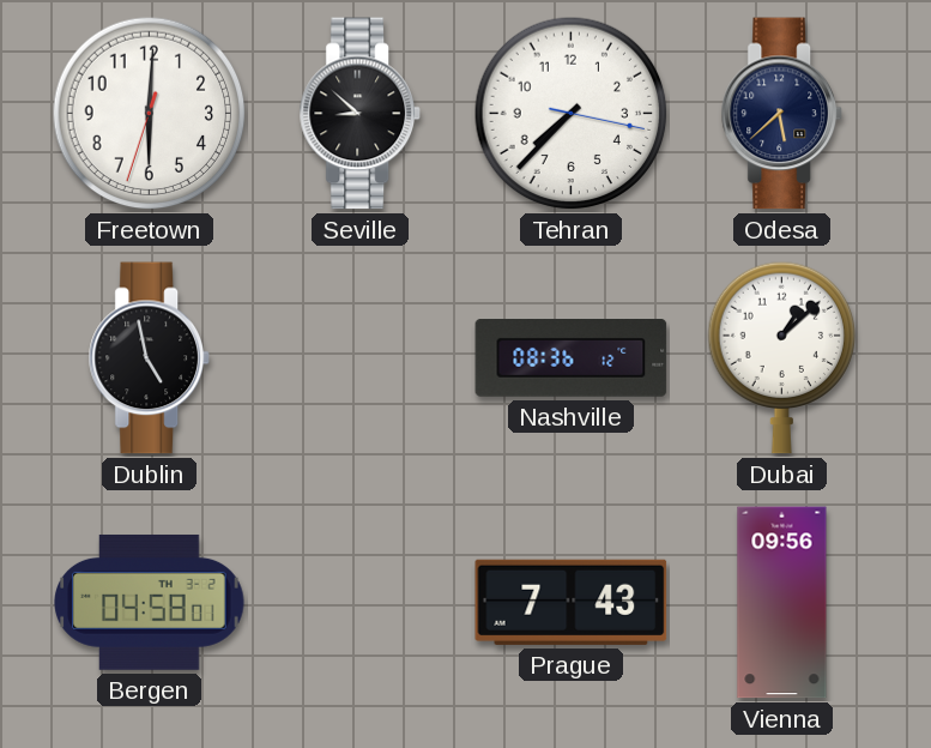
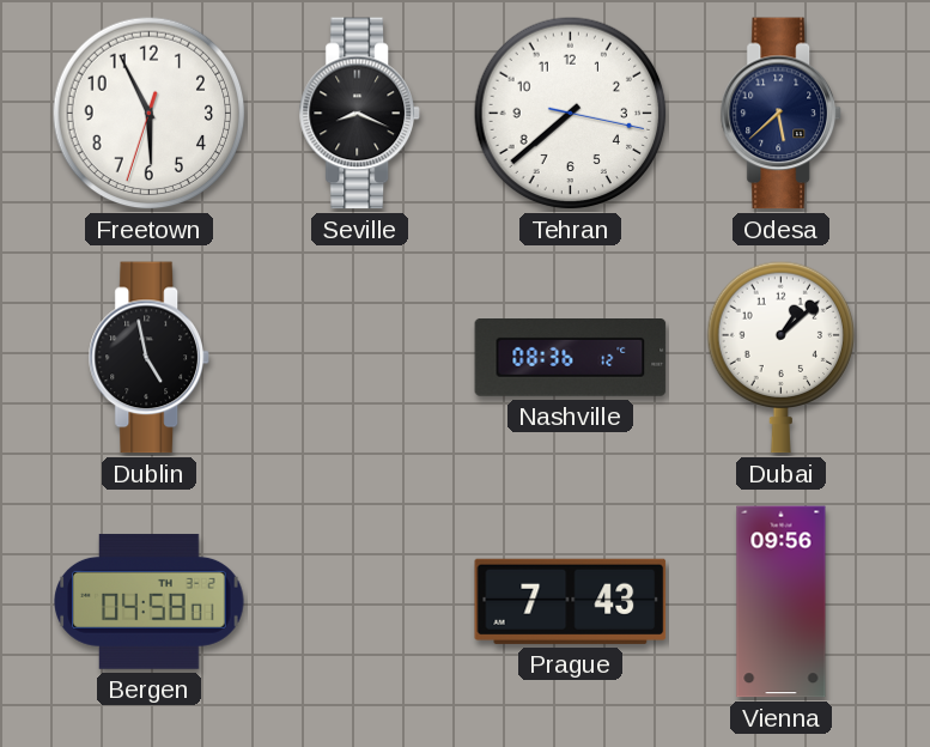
Freetown: 6:00 -> 5:55
Seville: 8:52 -> 8:19
Tehran: 7:37 -> 7:38
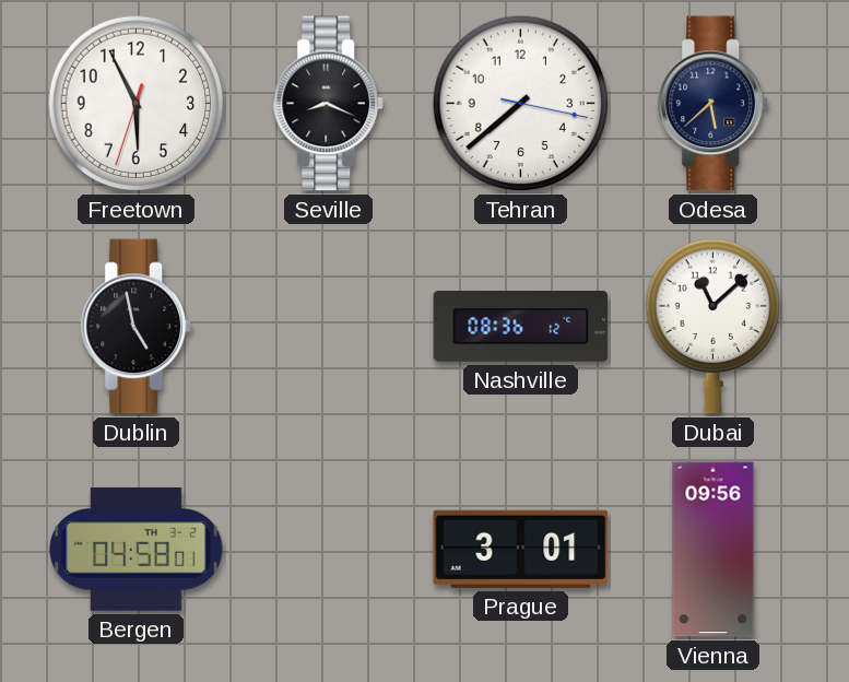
Dubai: 1:08 -> 11:08
Prague: 7:43 -> 3:01
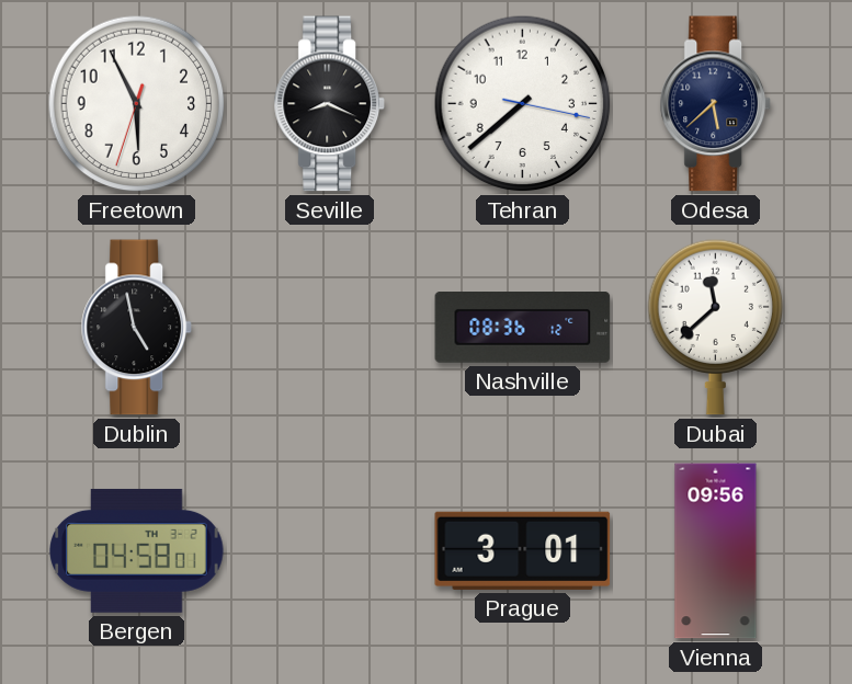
Dubai: 11:08 -> 11:38
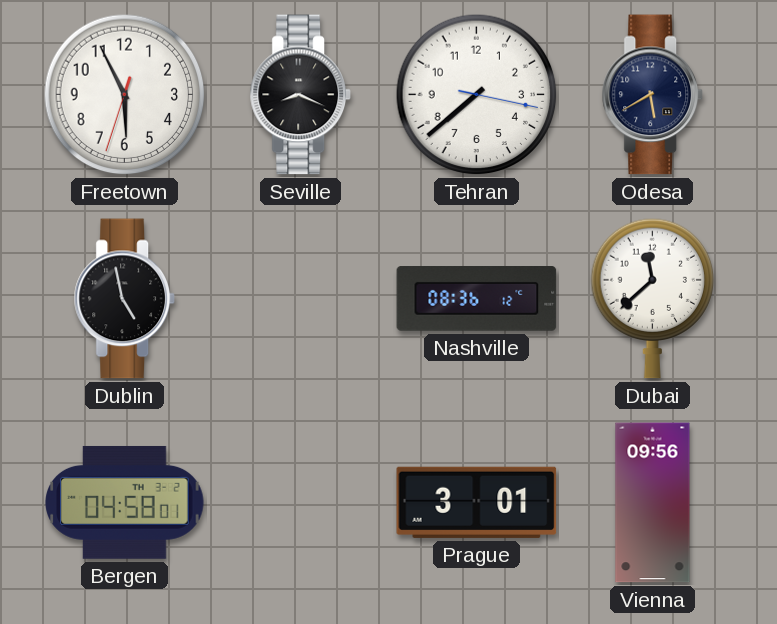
Odesa: 5:38 -> 5:40
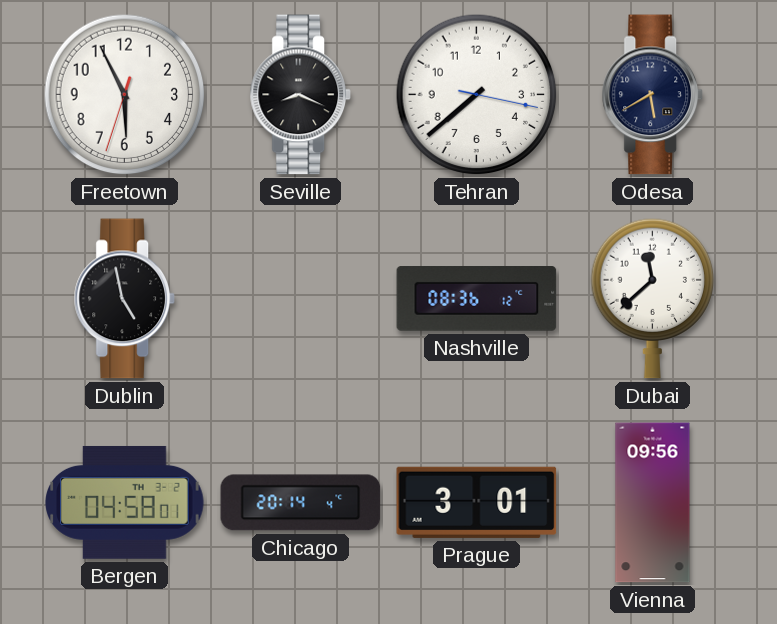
Chicago: none -> 20:14
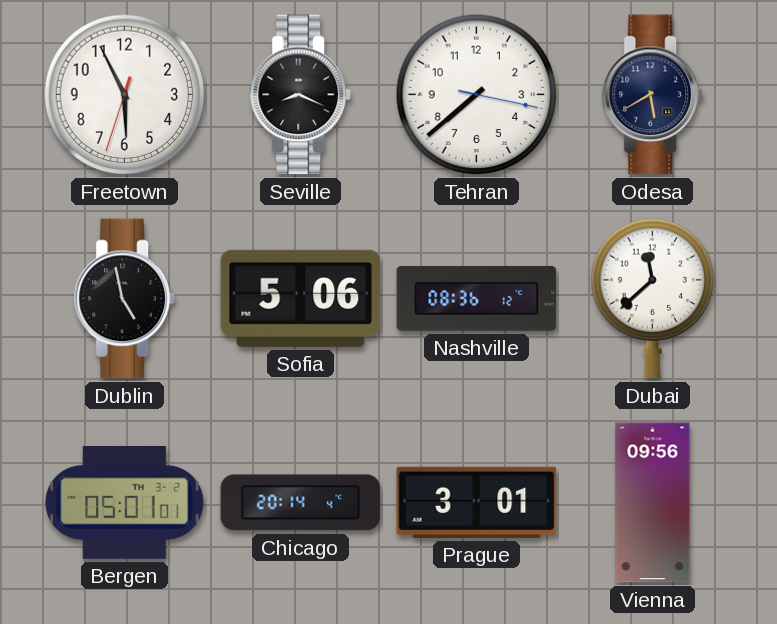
Sofia: none -> 5:06
Bergen: 04:58 -> 05:01
